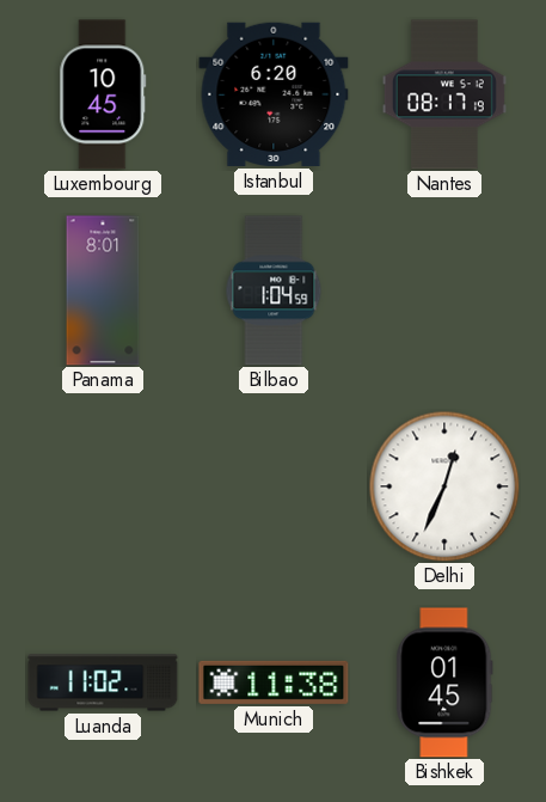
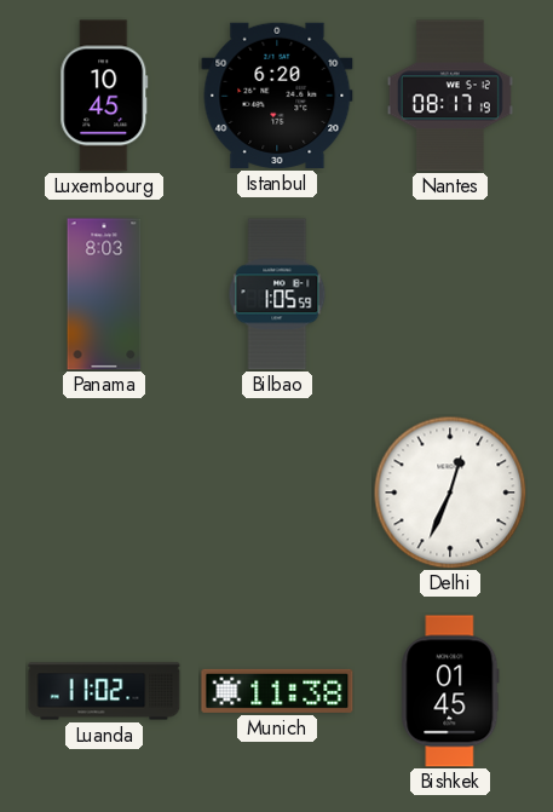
Panama: 8:01 -> 8:03
Bilbao: 1:04 -> 1:05
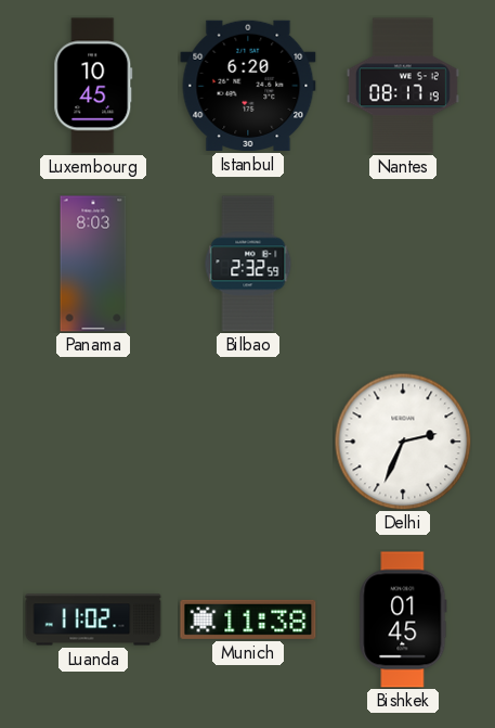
Bilbao: 1:05 -> 2:32
Delhi: 12:34 -> 2:34
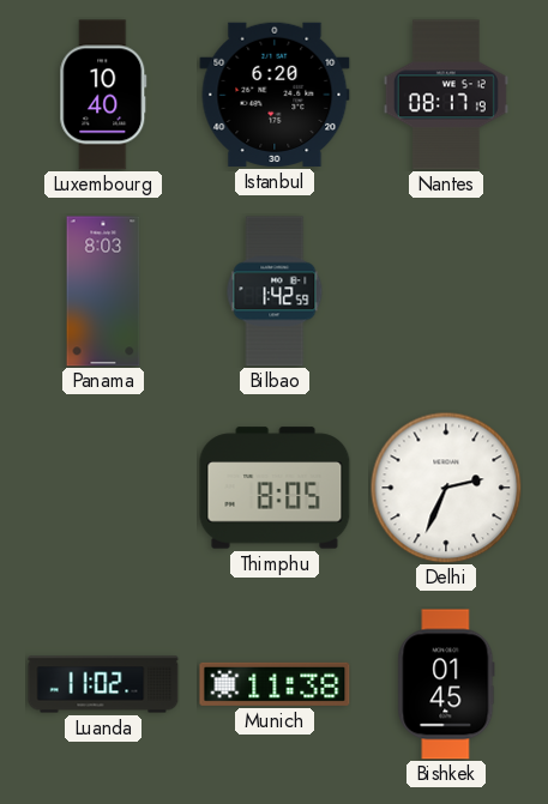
Luxembourg: 10:45 -> 10:40
Bilbao: 2:32 -> 1:42
Thimphu: none -> 8:05
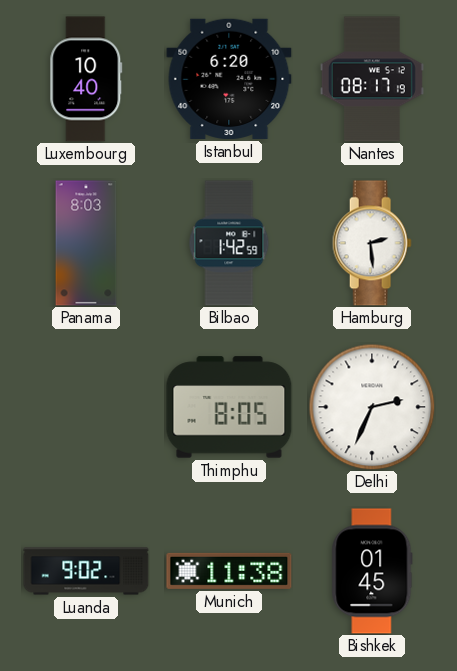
Hamburg: none -> 2:29
Luanda: 11:02 -> 9:02
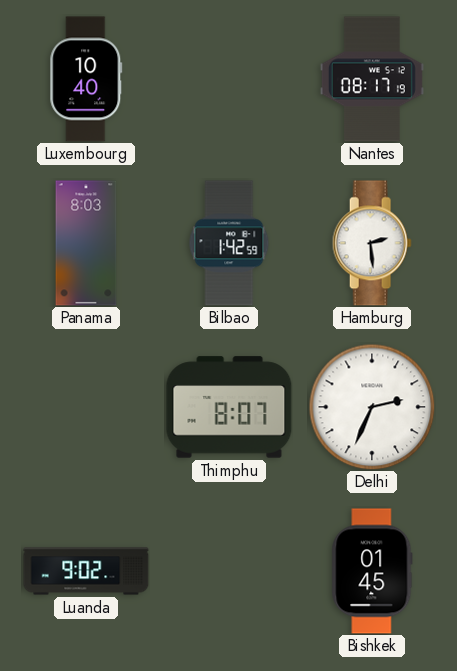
Istanbul: 6:20 -> none
Thimphu: 8:05 -> 8:07
Munich: 11:38 -> none
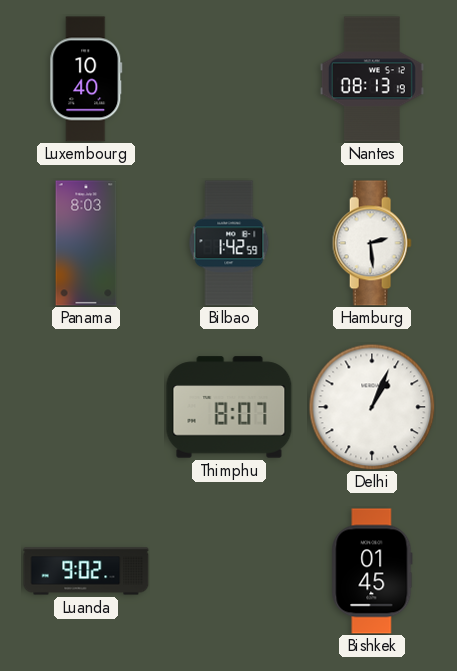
Nantes: 08:17 -> 08:13
Delhi: 2:34 -> 1:04
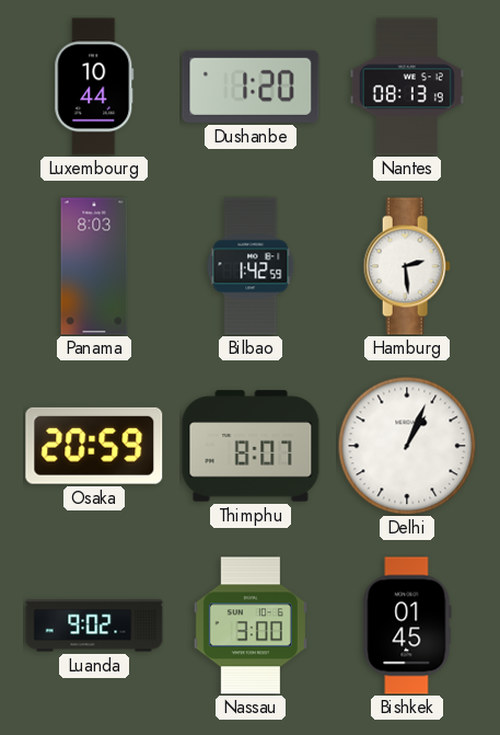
Luxembourg: 10:40 -> 10:44
Dushanbe: none -> 1:20
Osaka: none -> 20:59
Nassau: none -> 3:00
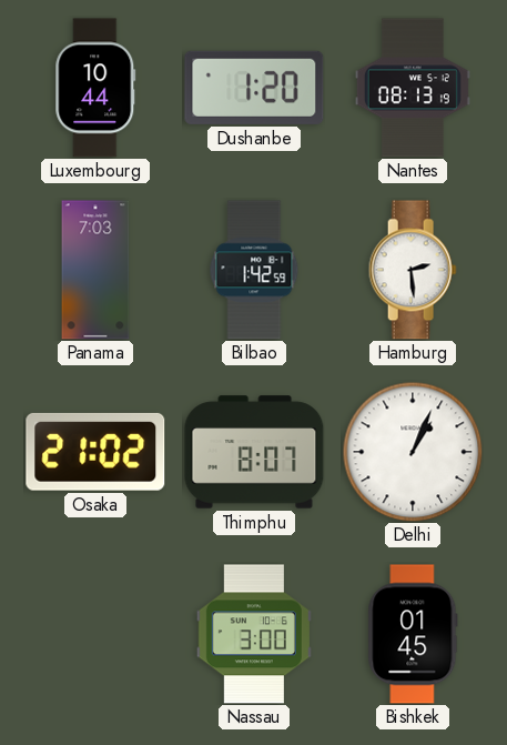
Panama: 8:03 -> 7:03
Osaka: 20:59 -> 21:02
Luanda: 9:02 -> none
